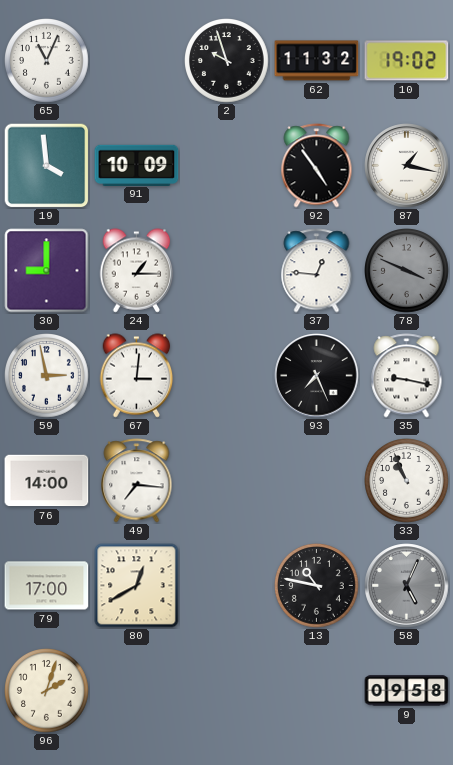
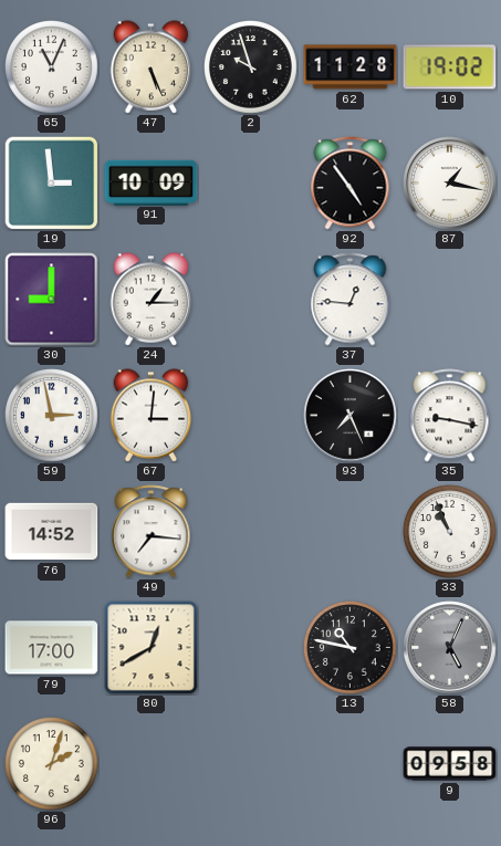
47: none -> 5:26
62: 11:32 -> 11:28
19: 3:59 -> 2:59
78: 3:49 -> none
76: 14:00 -> 14:52
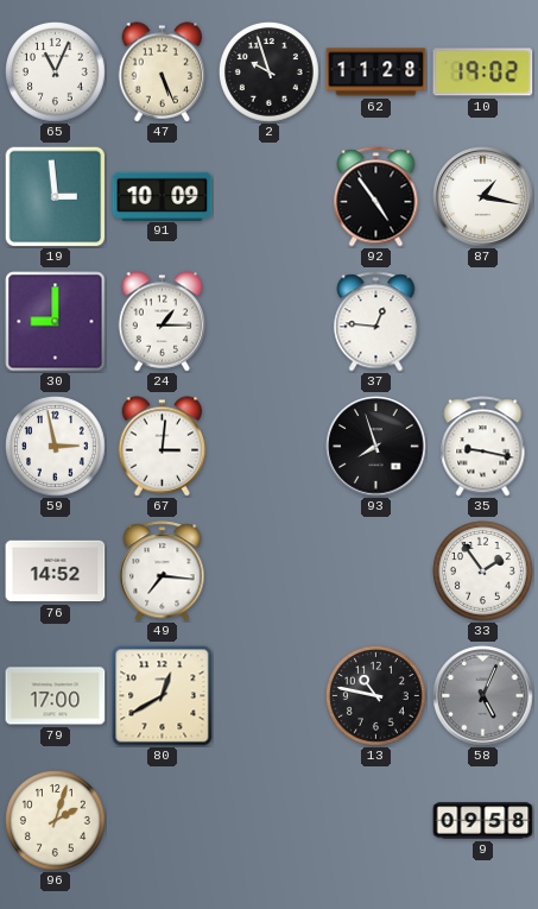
93: 7:26 -> 7:57
33: 10:56 -> 1:54
